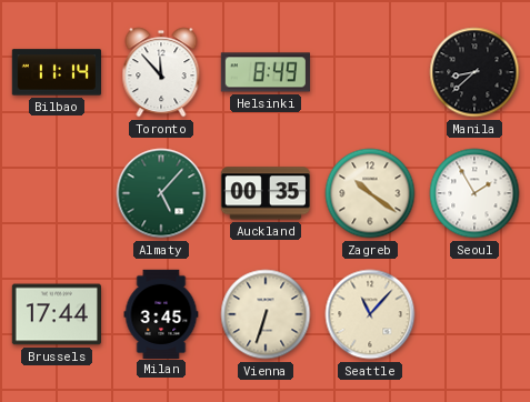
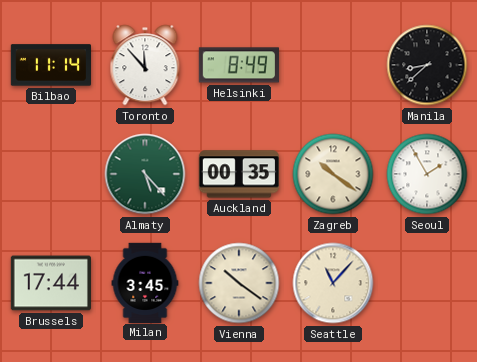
Almaty: 5:07 -> 5:23
Vienna: 6:33 -> 10:21
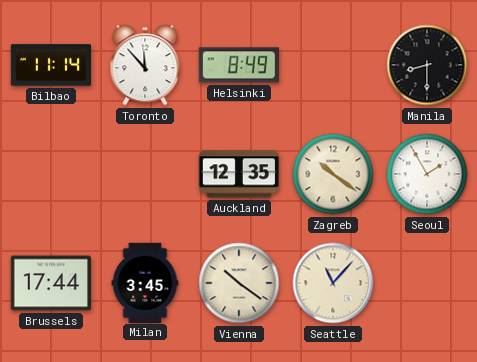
Manila: 8:38 -> 8:30
Almaty: 5:23 -> none
Auckland: 00:35 -> 12:35
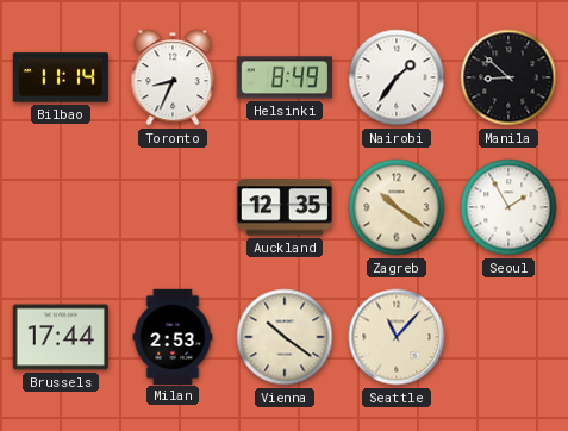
Toronto: 11:53 -> 8:34
Nairobi: none -> 1:36
Manila: 8:30 -> 8:52
Milan: 3:45 -> 2:53
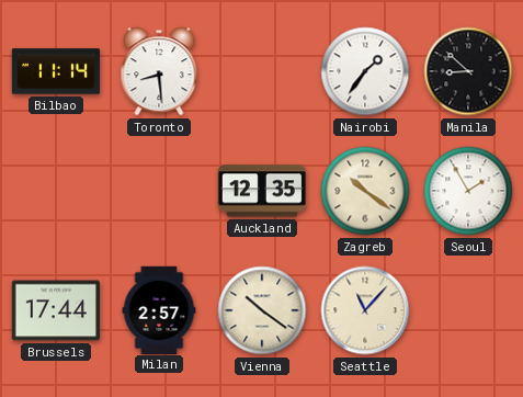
Toronto: 8:34 -> 8:29
Helsinki: 8:49 -> none
Milan: 2:53 -> 2:57
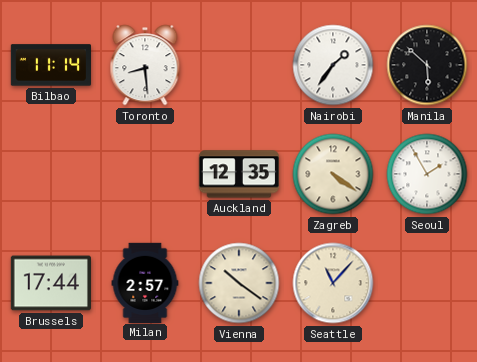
Manila: 8:52 -> 5:52
Zagreb: 10:21 -> 4:21
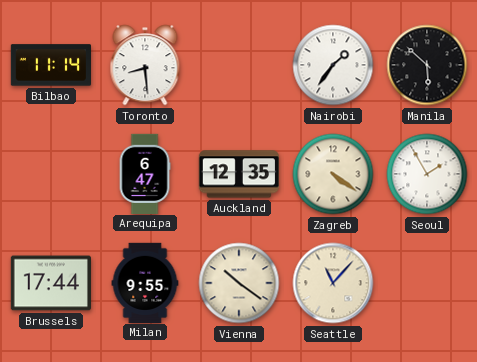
Arequipa: none -> 6:47
Milan: 2:57 -> 9:55
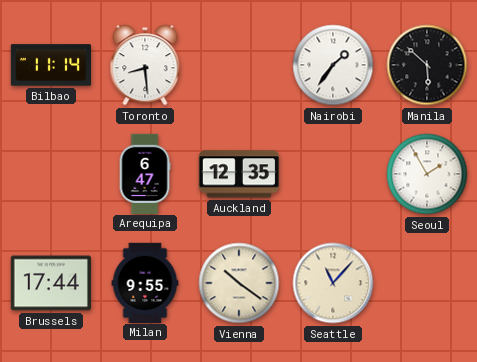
Zagreb: 4:21 -> none
